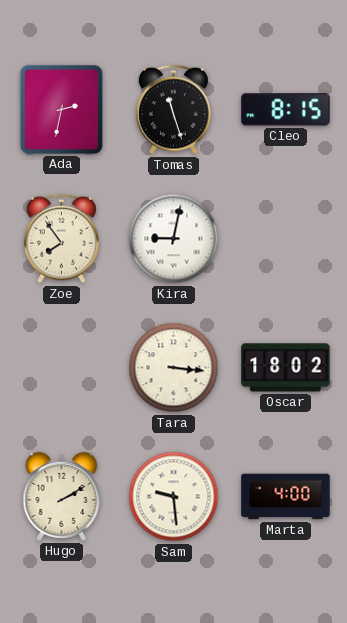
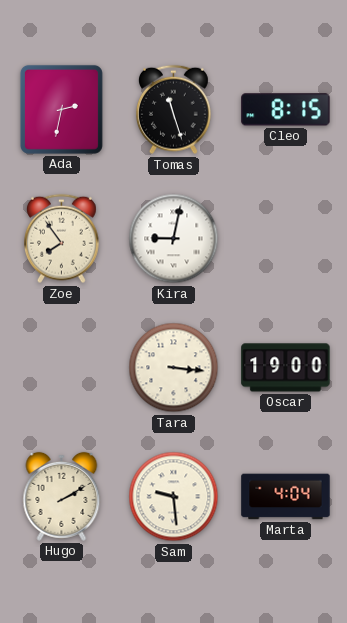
Oscar: 18:02 -> 19:00
Marta: 4:00 -> 4:04
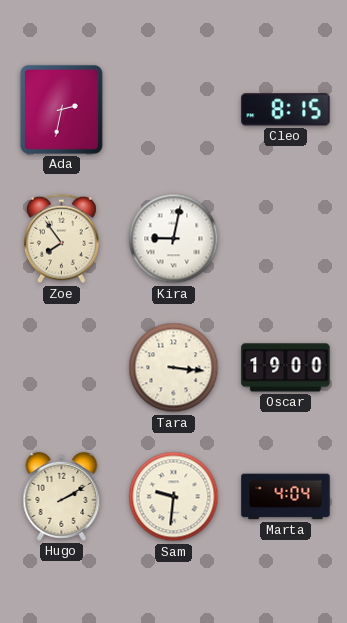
Tomas: 11:27 -> none
Sam: 9:29 -> 9:31
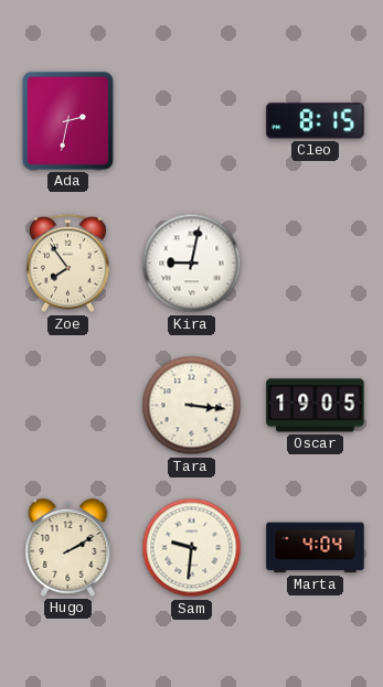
Oscar: 19:00 -> 19:05
